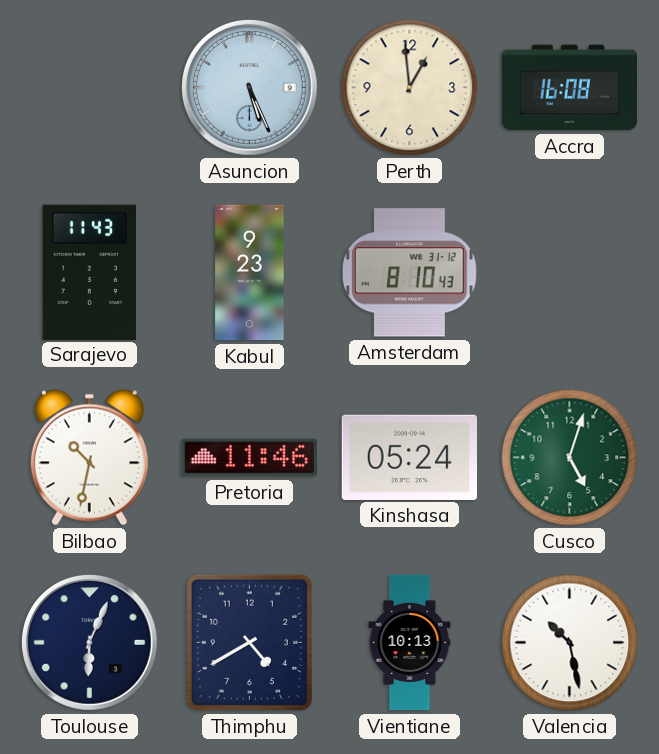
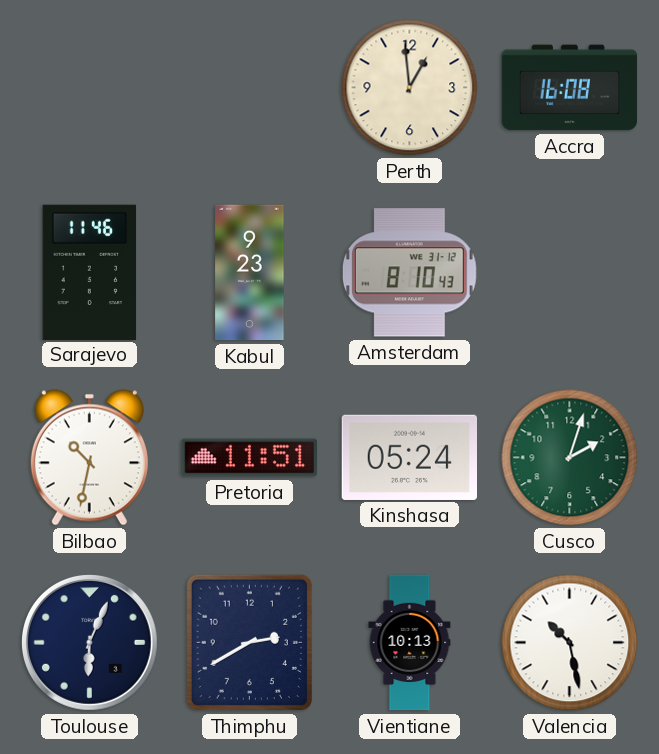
Asuncion: 5:26 -> none
Sarajevo: 11:43 -> 11:46
Pretoria: 11:46 -> 11:51
Cusco: 5:03 -> 2:03
Thimphu: 4:40 -> 2:40
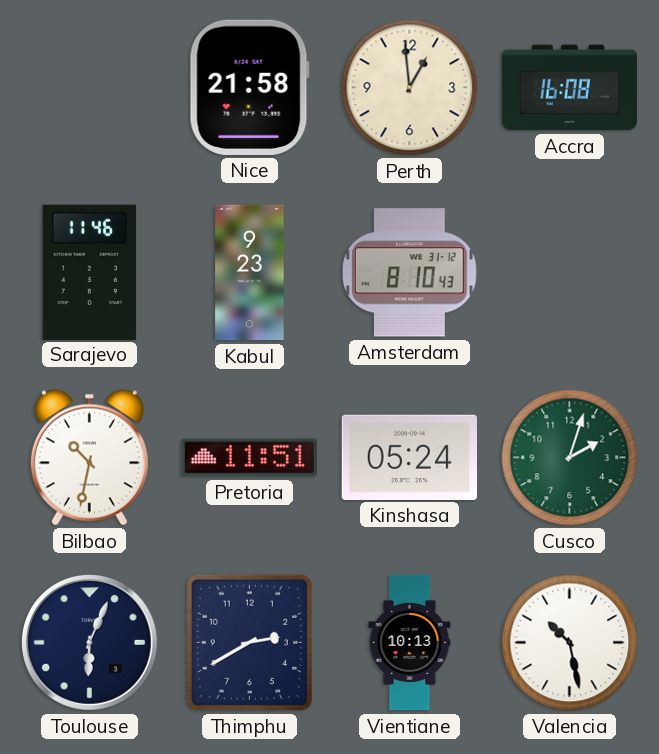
Nice: none -> 21:58
